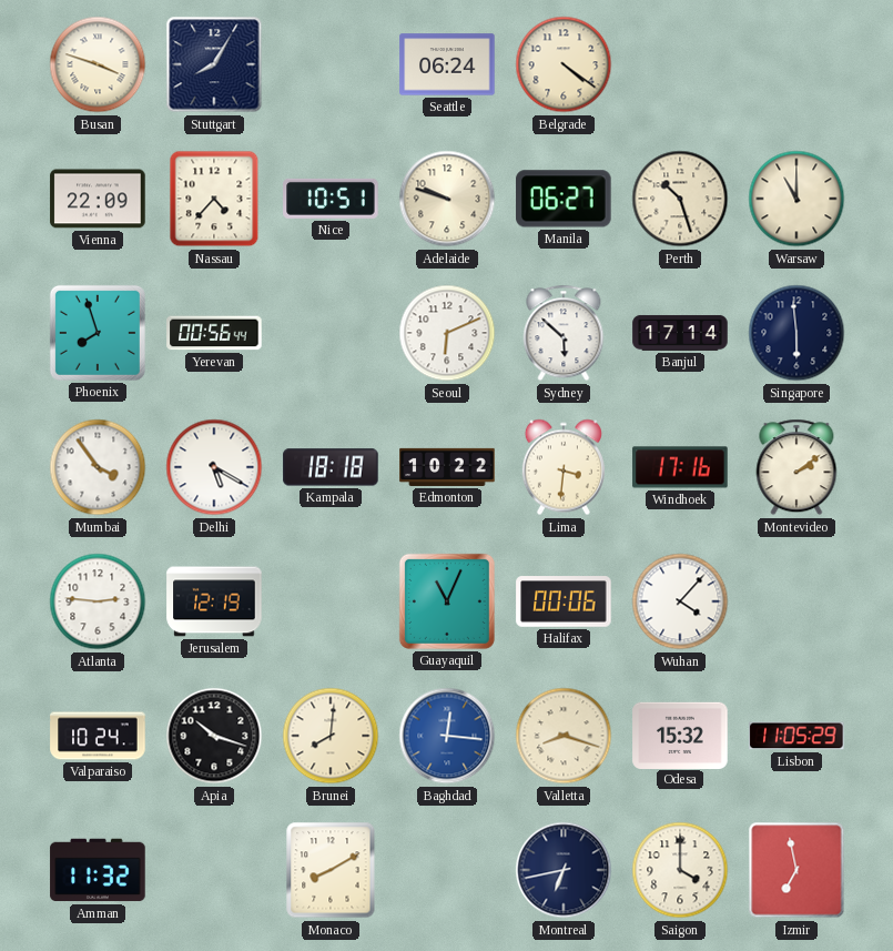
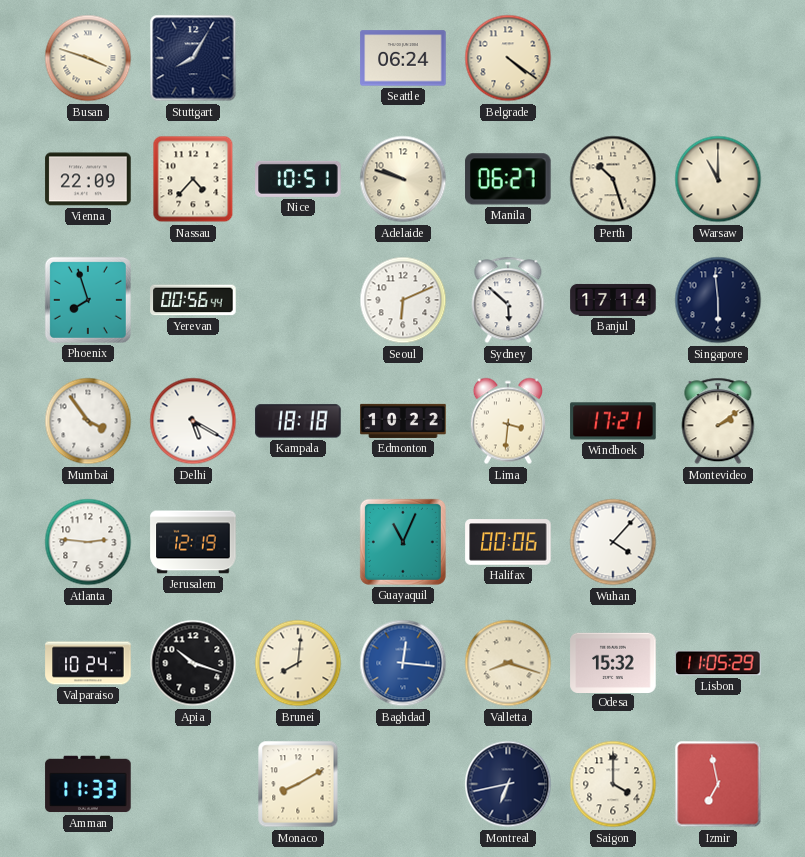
Windhoek: 17:16 -> 17:21
Amman: 11:32 -> 11:33
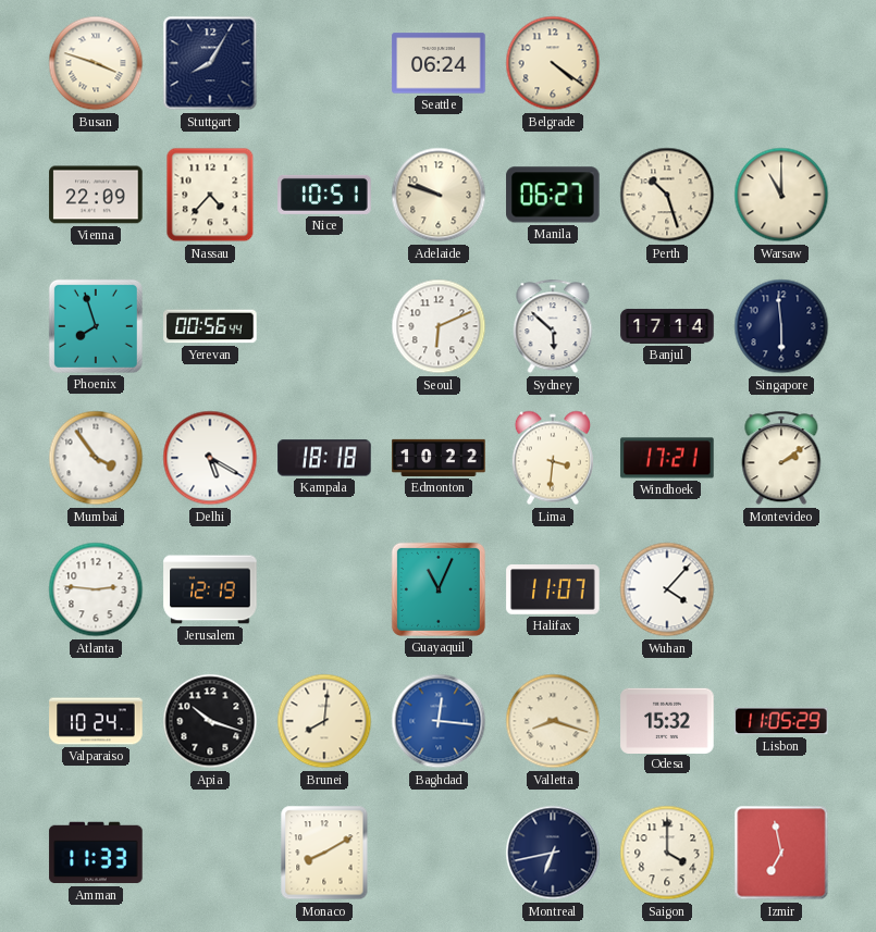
Halifax: 00:06 -> 11:07
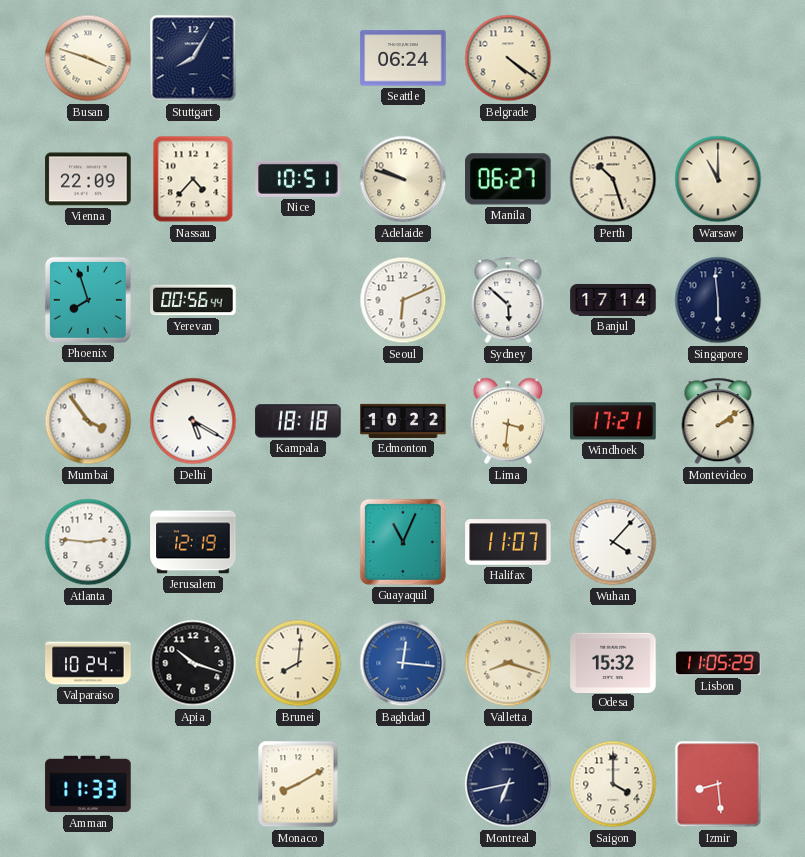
Izmir: 6:58 -> 8:29
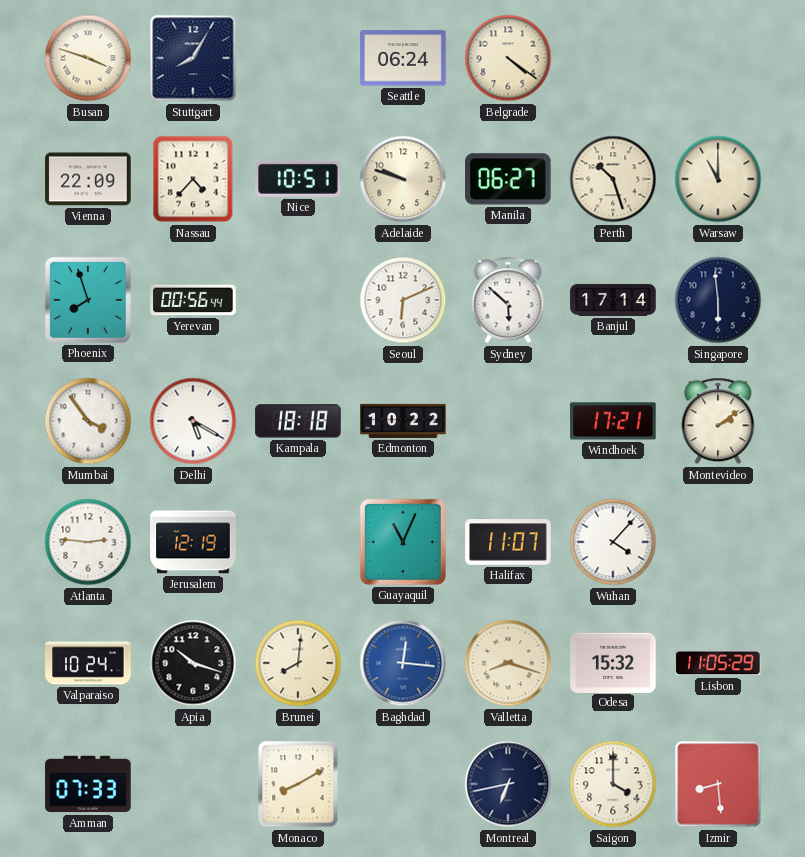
Lima: 3:31 -> none
Amman: 11:33 -> 07:33
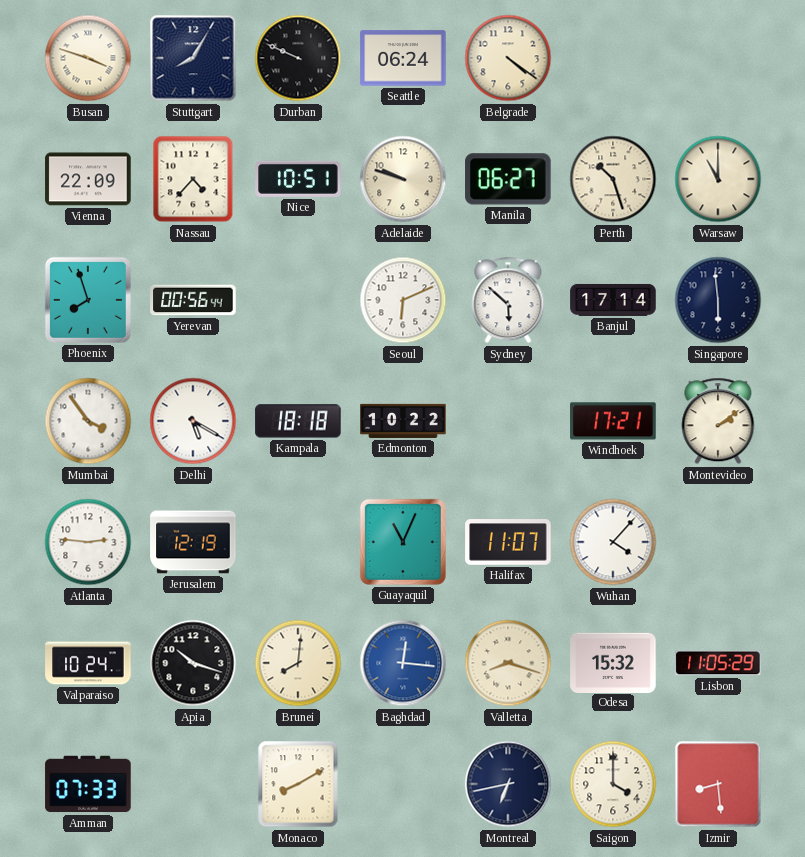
Durban: none -> 9:49
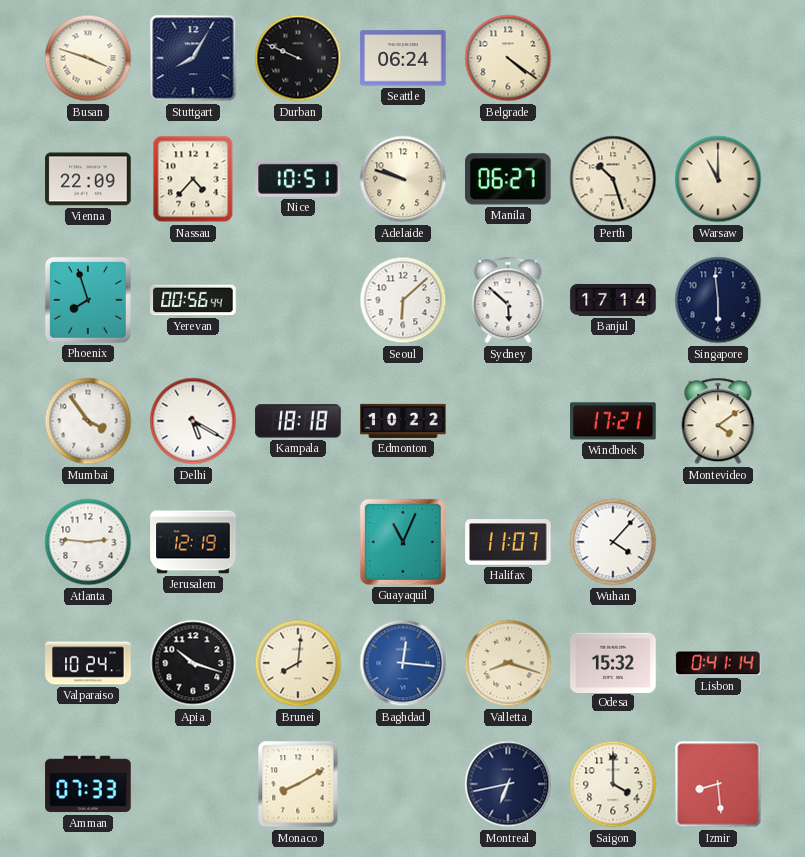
Seoul: 6:11 -> 6:08
Montevideo: 2:09 -> 4:09
Lisbon: 11:05 -> 0:41
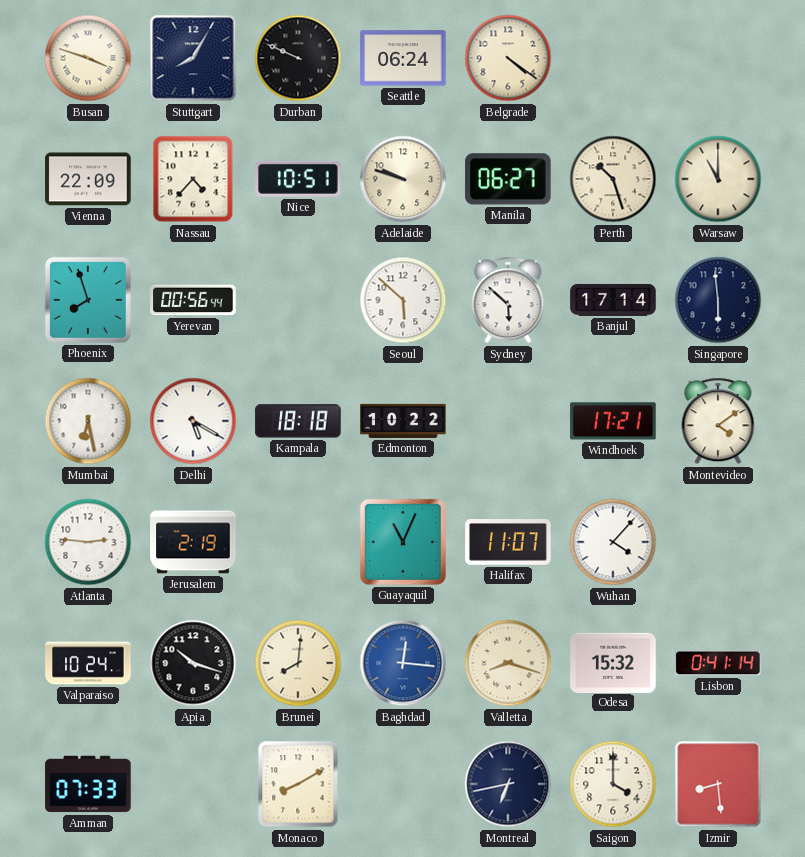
Seoul: 6:08 -> 5:52
Mumbai: 3:54 -> 6:28
Jerusalem: 12:19 -> 2:19
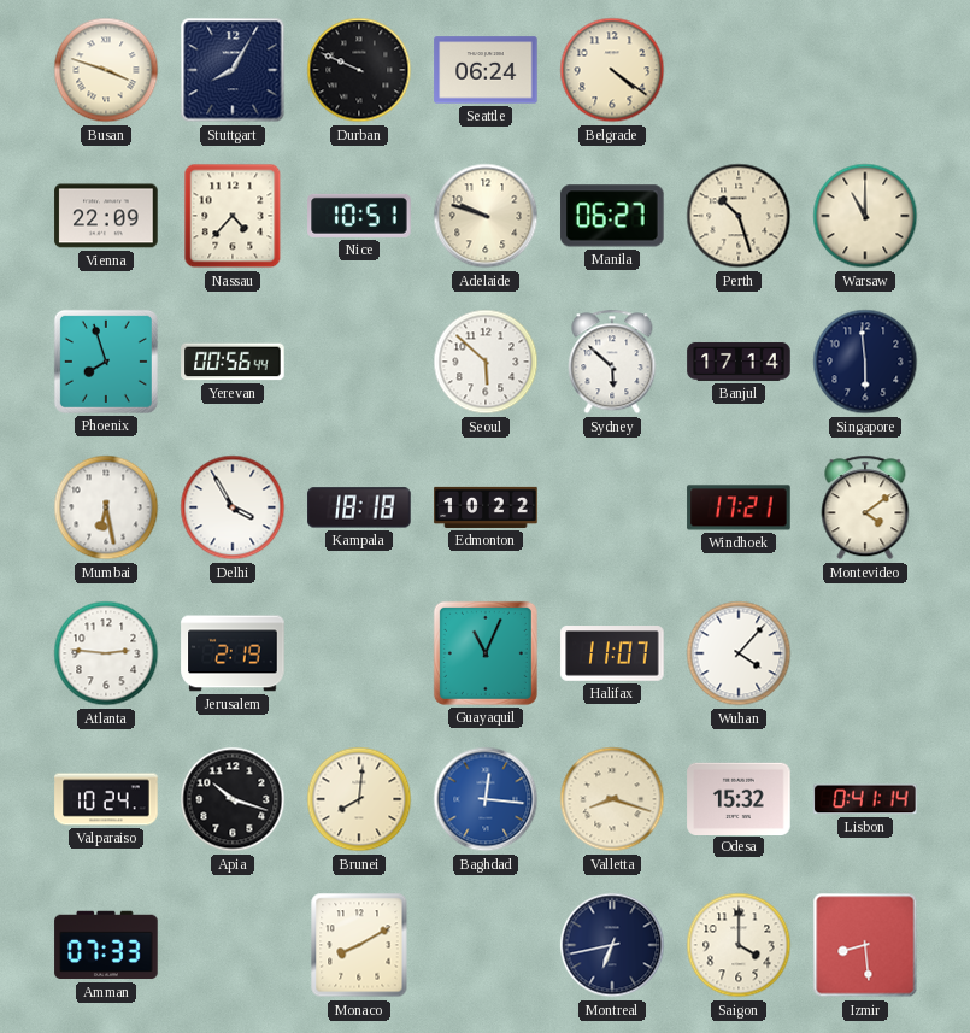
Delhi: 5:20 -> 3:55
